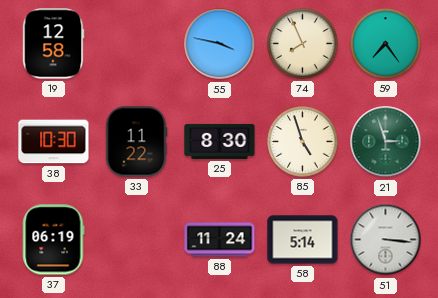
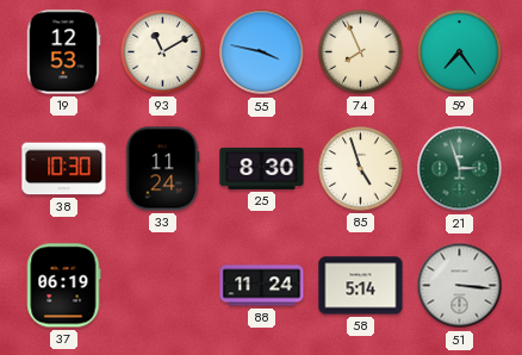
19: 12:58 -> 12:53
93: none -> 11:10
33: 11:22 -> 11:24
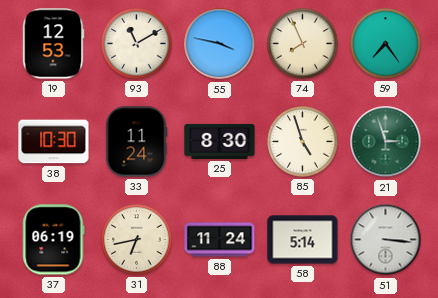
31: none -> 6:43
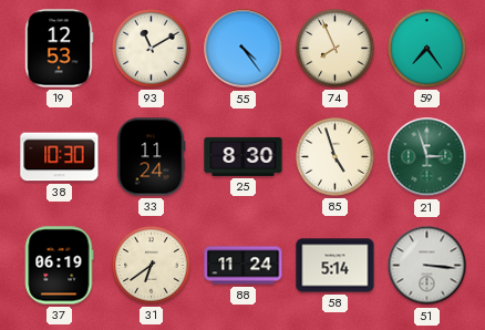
55: 3:47 -> 4:24
31: 6:43 -> 6:39
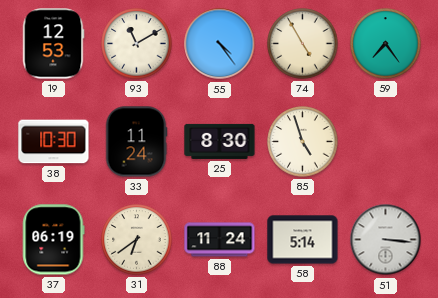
74: 7:56 -> 4:55
21: 2:57 -> none
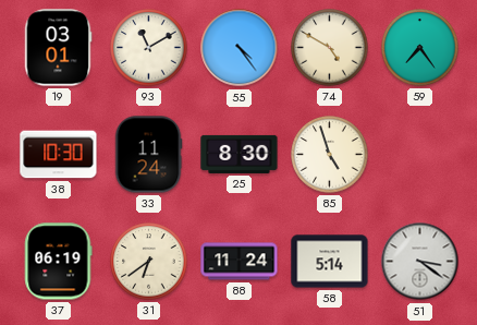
19: 12:53 -> 03:01
74: 4:55 -> 4:50
51: 3:16 -> 3:21
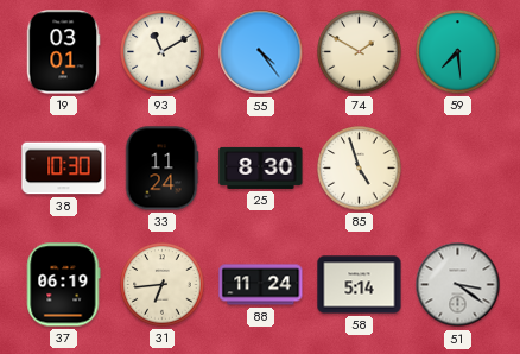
74: 4:50 -> 1:50
59: 7:24 -> 7:29
31: 6:39 -> 6:44
